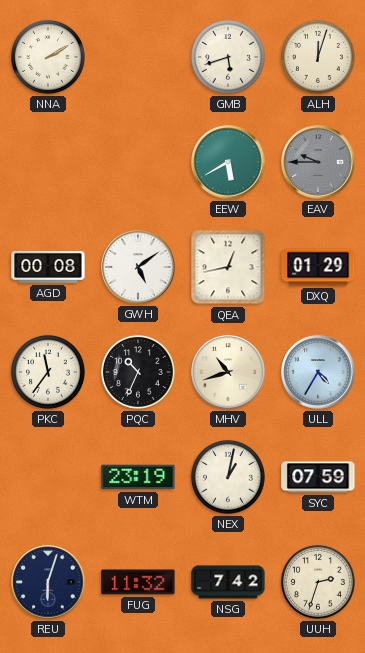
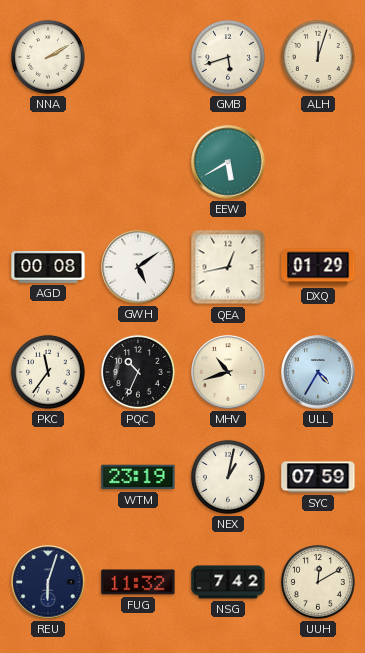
EAV: 9:45 -> none
UUH: 2:33 -> 12:10
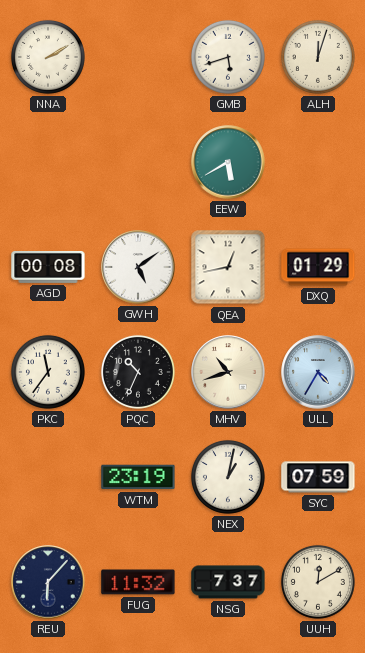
REU: 6:03 -> 6:07
NSG: 7:42 -> 7:37
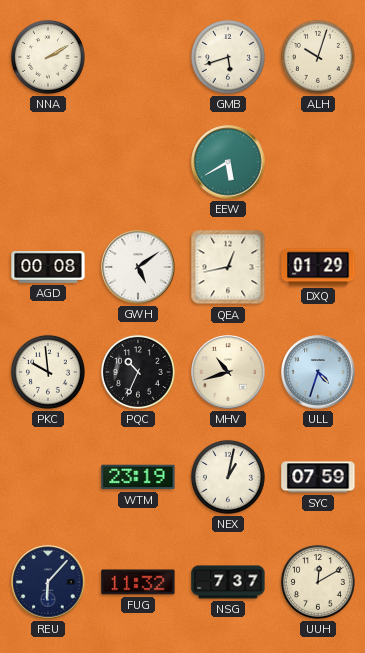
ALH: 12:03 -> 10:03
PKC: 11:36 -> 9:59
ULL: 4:35 -> 4:33
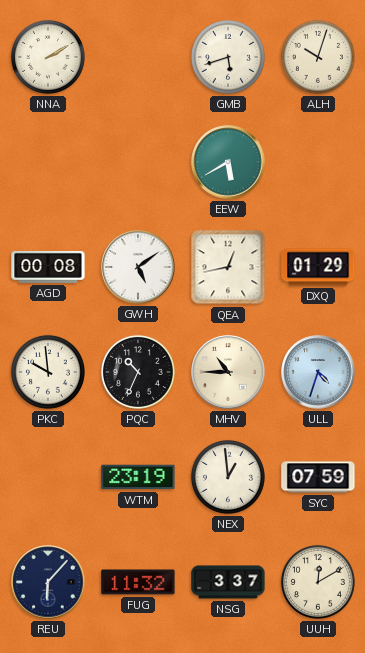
MHV: 10:42 -> 10:45
NEX: 1:02 -> 12:59
NSG: 7:37 -> 3:37
